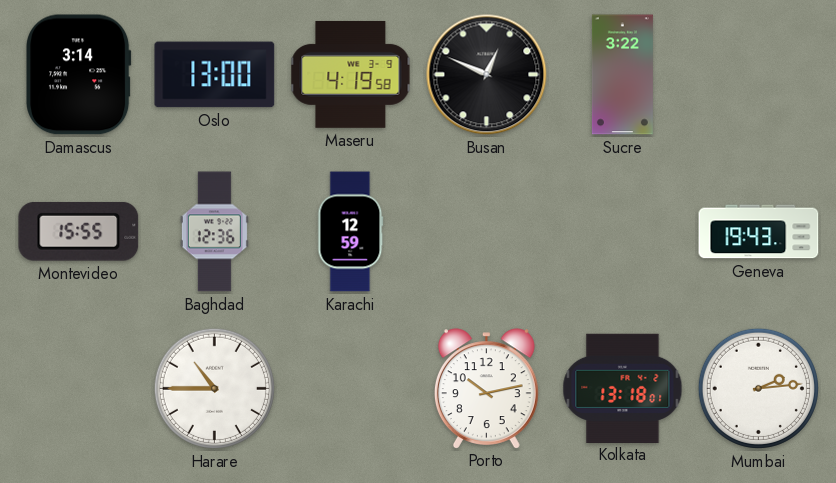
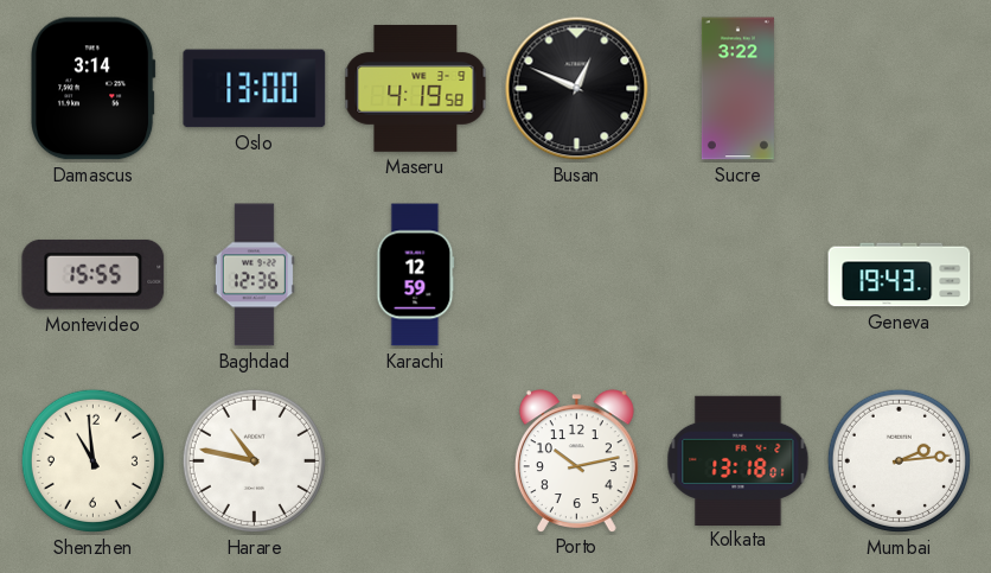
Shenzhen: none -> 10:59
Harare: 10:45 -> 10:47
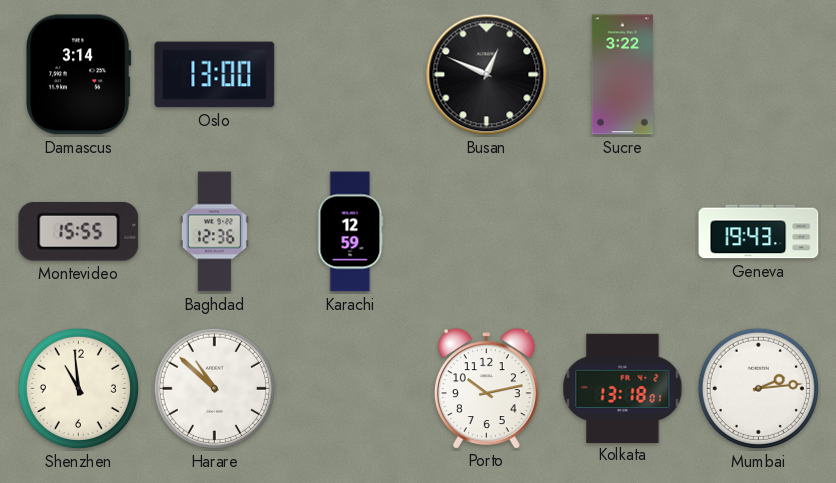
Maseru: 4:19 -> none
Harare: 10:47 -> 10:52
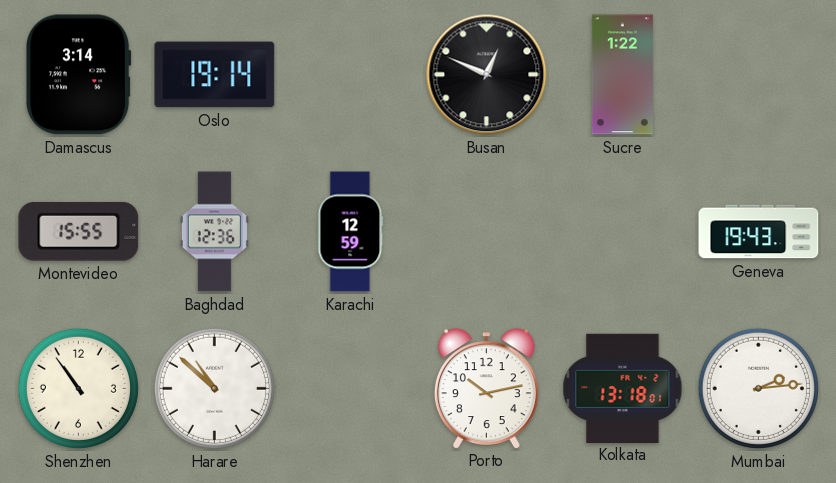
Oslo: 13:00 -> 19:14
Sucre: 3:22 -> 1:22
Shenzhen: 10:59 -> 10:54
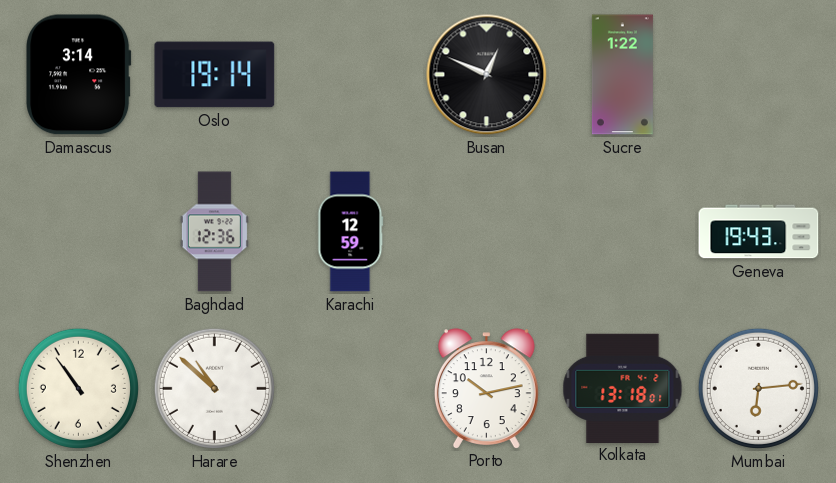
Montevideo: 15:55 -> none
Mumbai: 2:14 -> 6:14
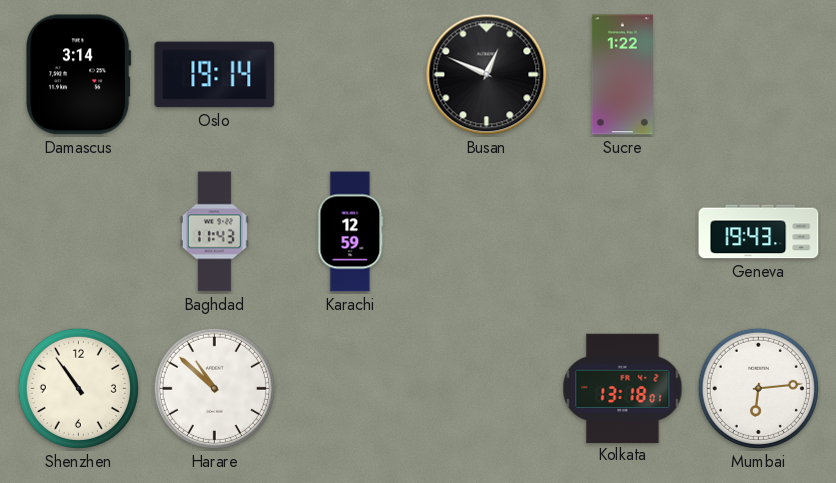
Baghdad: 12:36 -> 11:43
Porto: 10:13 -> none
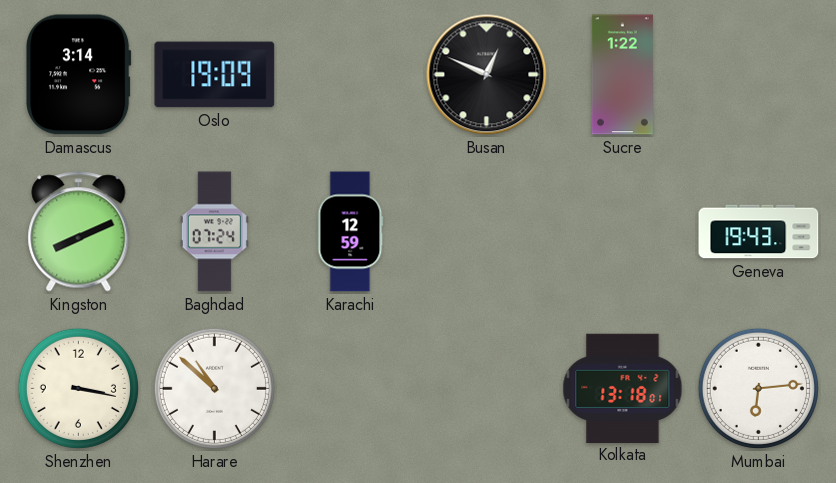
Oslo: 19:14 -> 19:09
Kingston: none -> 8:11
Baghdad: 11:43 -> 07:24
Shenzhen: 10:54 -> 3:17
